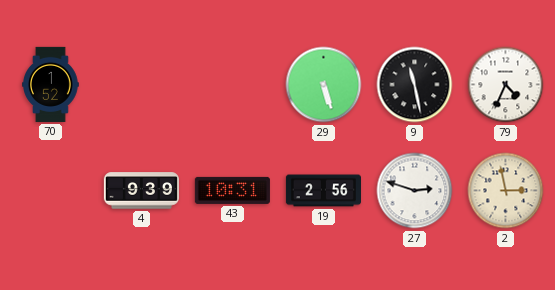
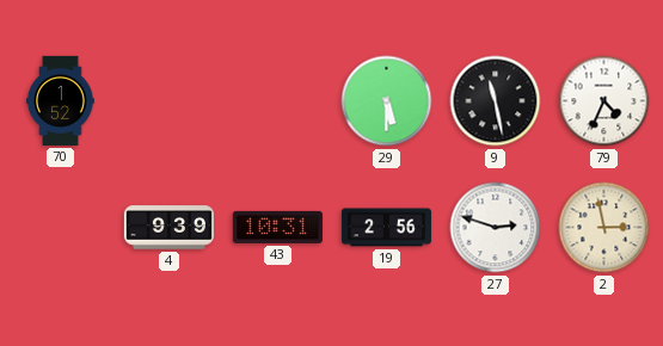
29: 5:27 -> 5:30
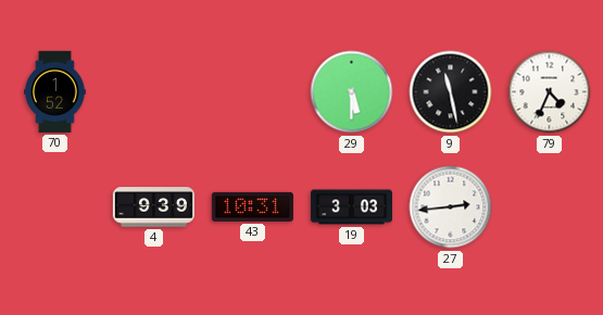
19: 2:56 -> 3:03
27: 2:48 -> 2:44
2: 2:58 -> none
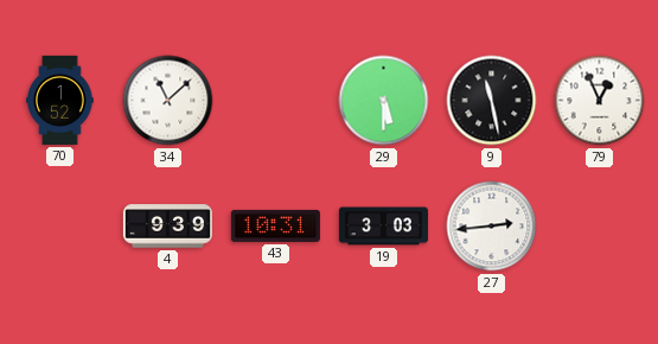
34: none -> 11:08
79: 4:34 -> 12:56
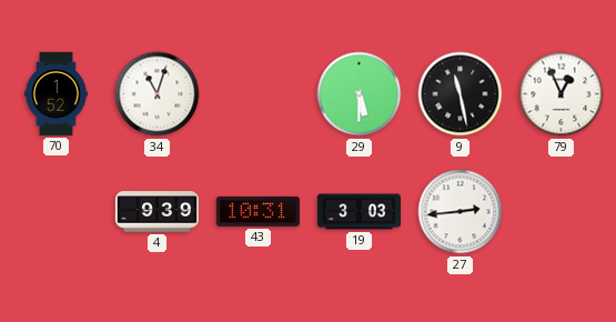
34: 11:08 -> 11:03
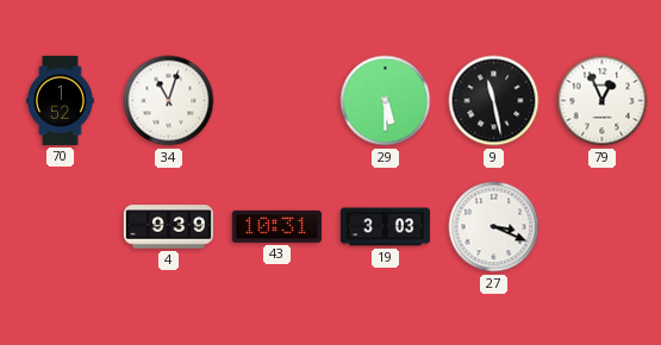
27: 2:44 -> 3:19
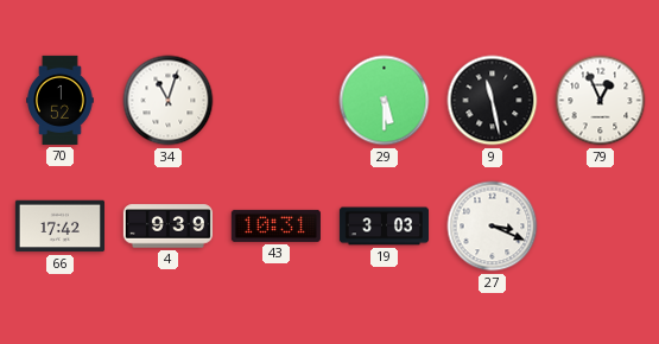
66: none -> 17:42
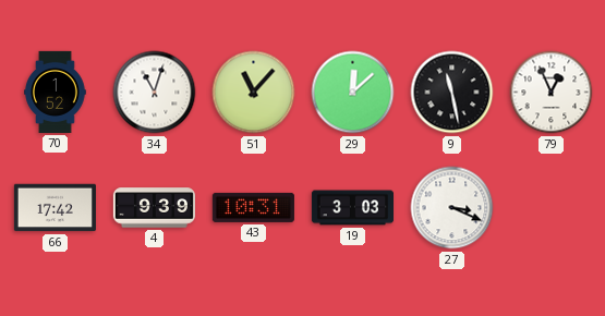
51: none -> 11:07
29: 5:30 -> 12:08
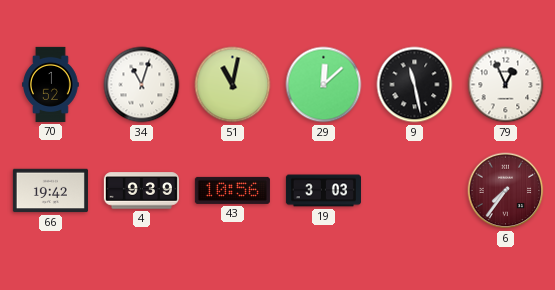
51: 11:07 -> 11:02
66: 17:42 -> 19:42
43: 10:31 -> 10:56
27: 3:19 -> none
6: none -> 7:36
